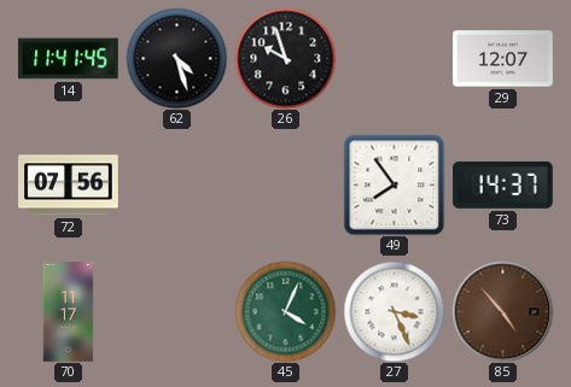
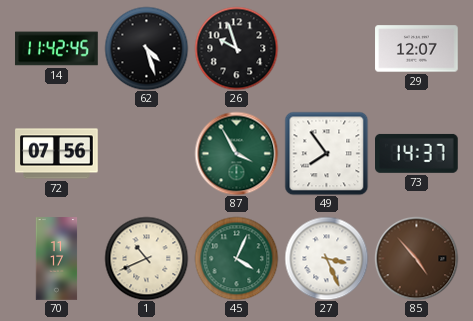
14: 11:41 -> 11:42
87: none -> 3:55
1: none -> 10:41
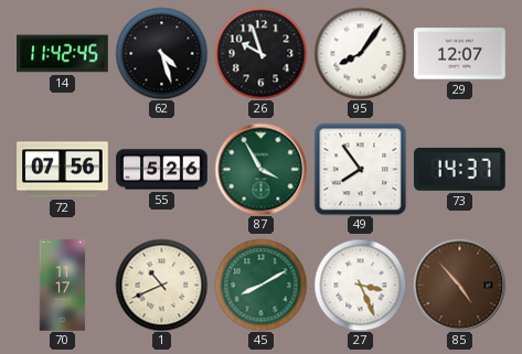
95: none -> 8:06
55: none -> 5:26
45: 4:04 -> 8:10
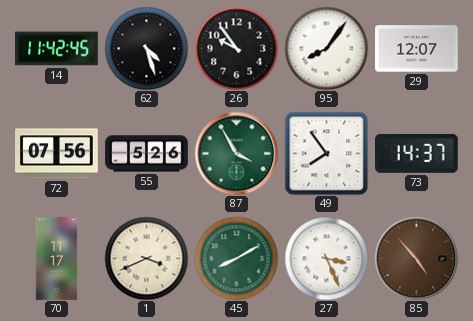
26: 9:57 -> 9:54
1: 10:41 -> 3:41
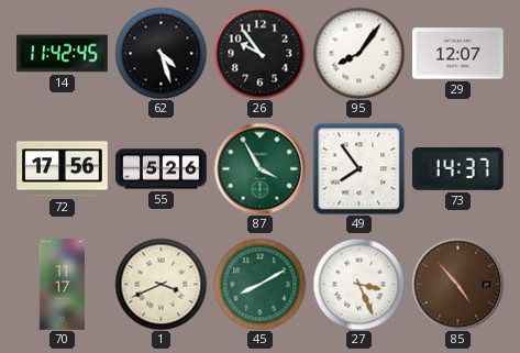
72: 07:56 -> 17:56
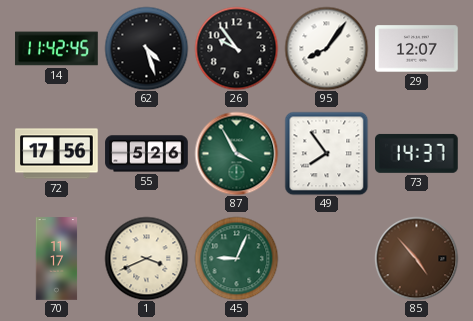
45: 8:10 -> 9:04
27: 3:26 -> none
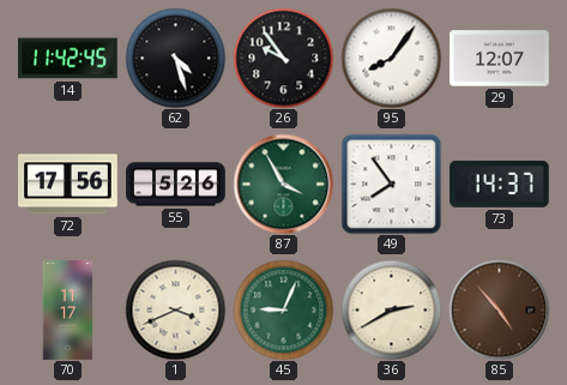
36: none -> 2:40
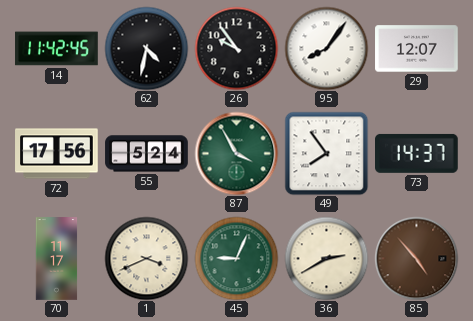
62: 4:27 -> 4:32
55: 5:26 -> 5:24
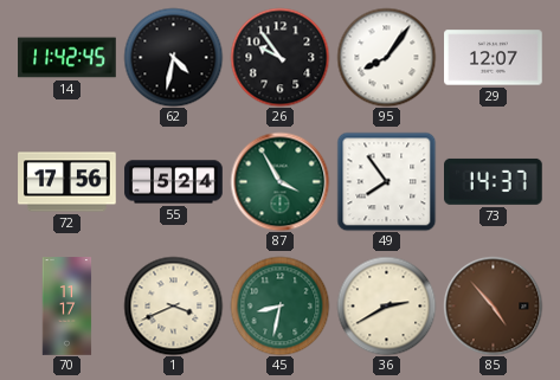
45: 9:04 -> 8:32
